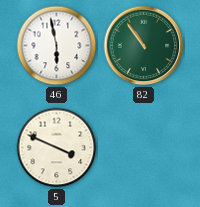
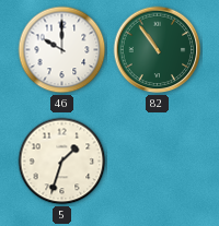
46: 5:58 -> 10:00
5: 3:49 -> 1:33
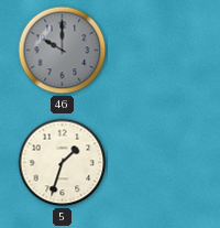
46 dial: white -> grey
82: 10:54 -> none
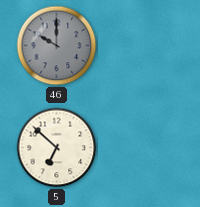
5: 1:33 -> 6:52
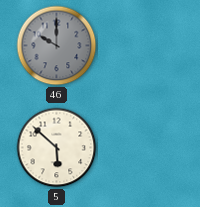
5: 6:52 -> 5:52
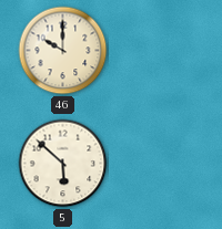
46 dial: grey -> cream
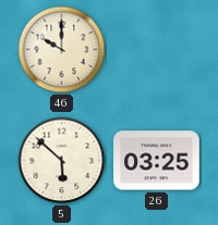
26: none -> 03:25
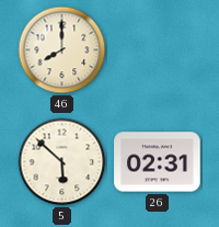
46: 10:00 -> 8:00
26: 03:25 -> 02:31
